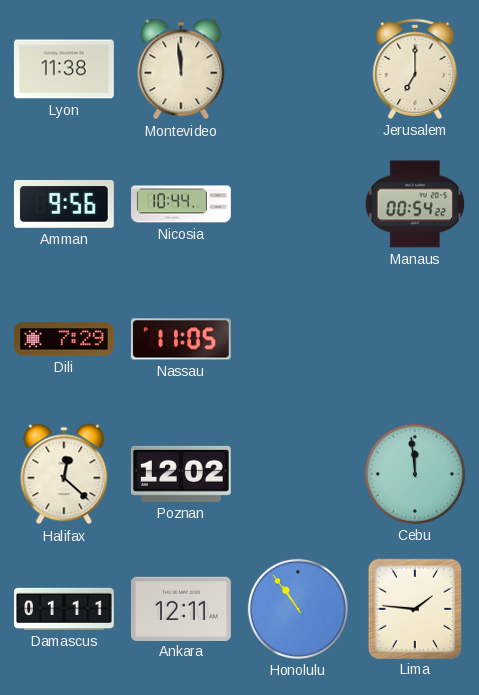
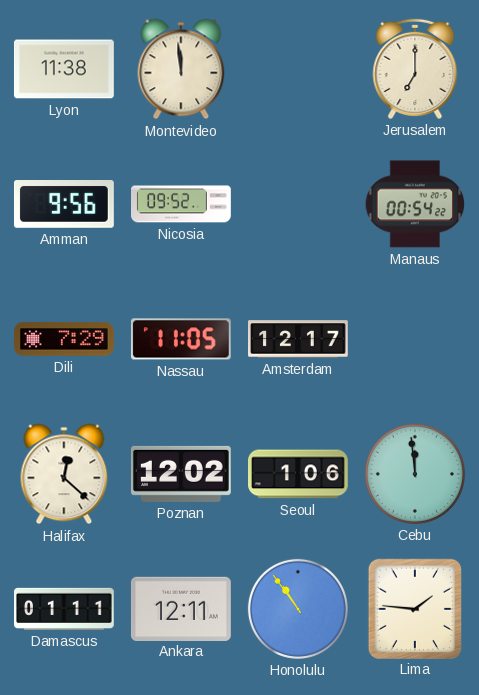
Nicosia: 10:44 -> 09:52
Amsterdam: none -> 12:17
Seoul: none -> 1:06
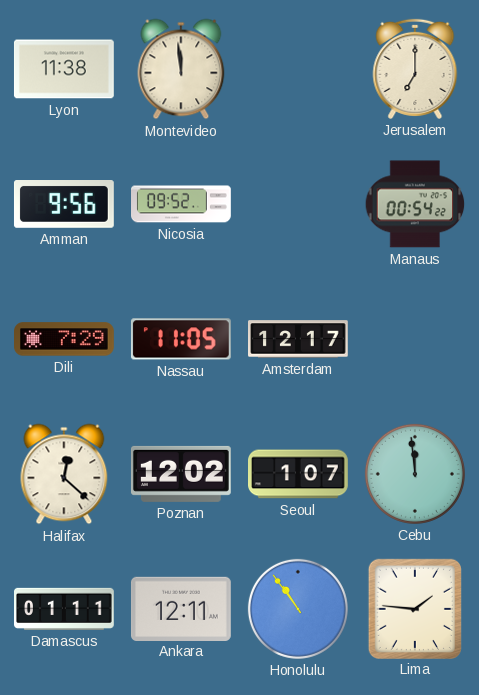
Seoul: 1:06 -> 1:07
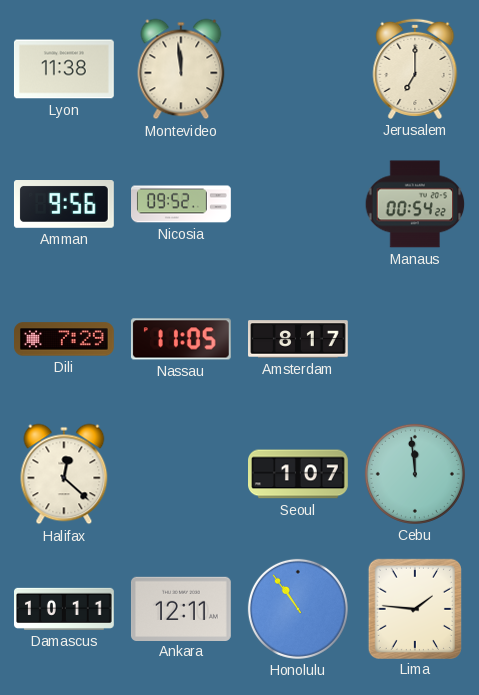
Amsterdam: 12:17 -> 8:17
Poznan: 12:02 -> none
Damascus: 01:11 -> 10:11
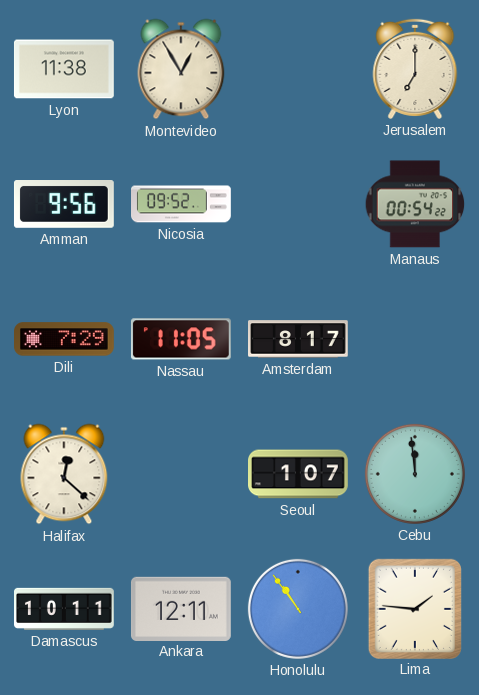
Montevideo: 11:59 -> 12:55
